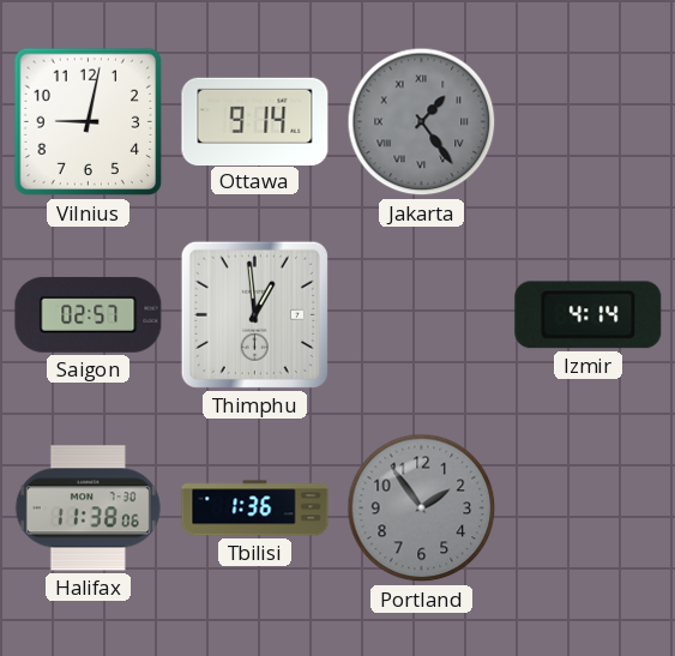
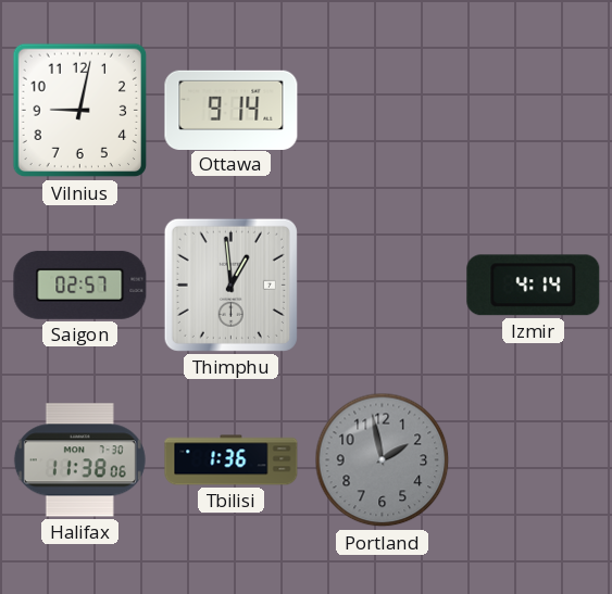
Jakarta: 1:24 -> none
Portland: 1:54 -> 1:58
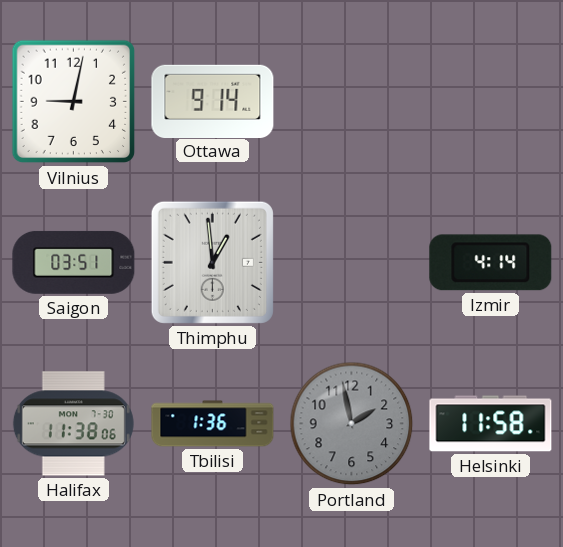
Saigon: 02:57 -> 03:51
Helsinki: none -> 11:58
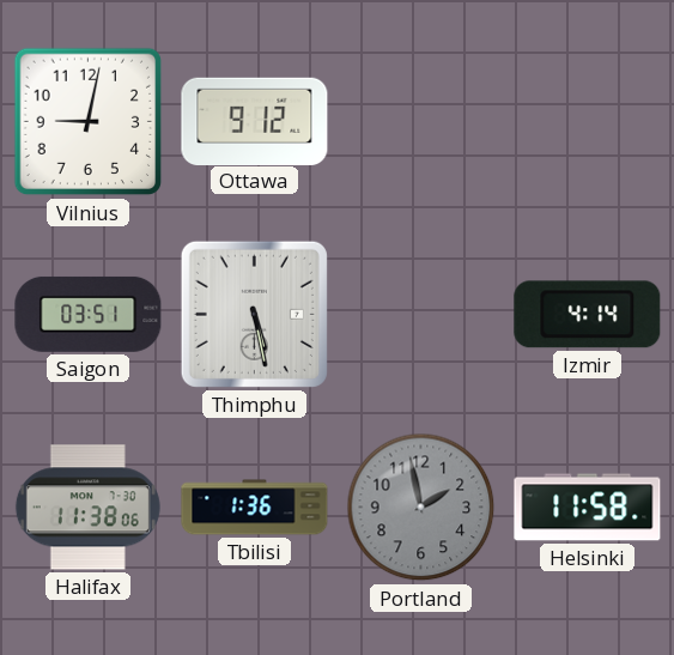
Ottawa: 9:14 -> 9:12
Thimphu: 12:59 -> 5:28
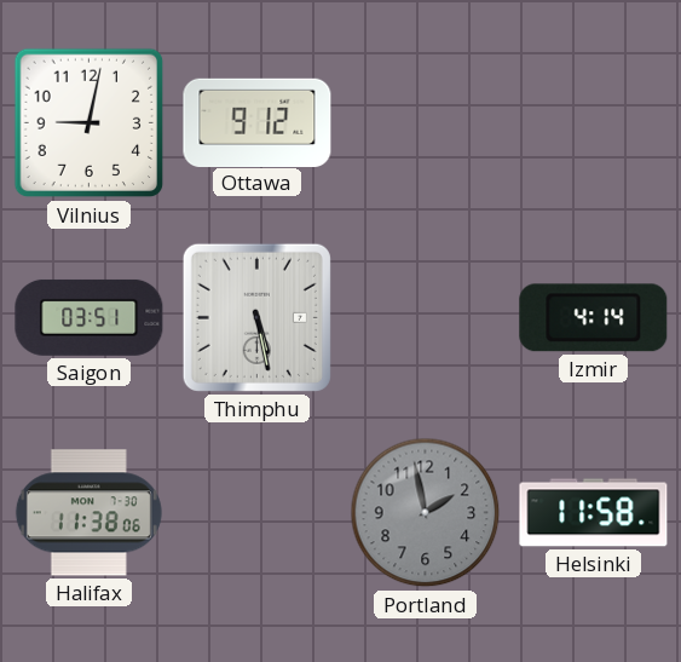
Tbilisi: 1:36 -> none
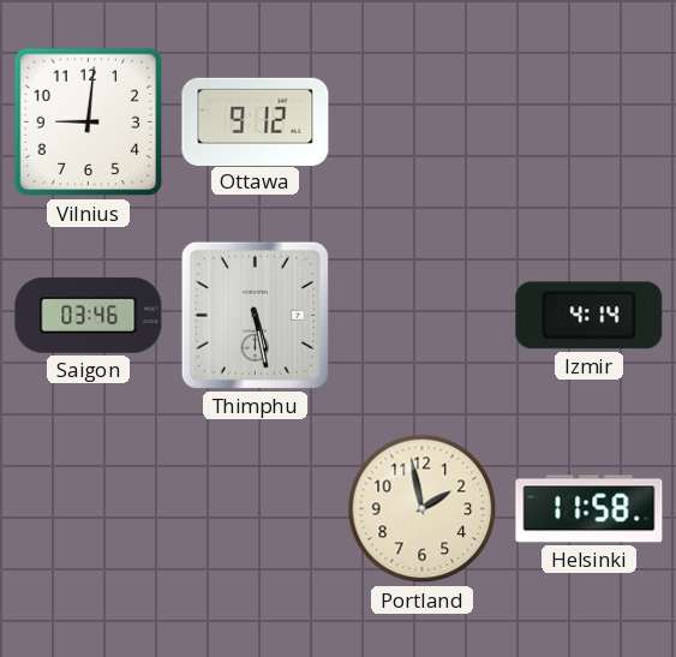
Vilnius: 9:02 -> 9:01
Saigon: 03:51 -> 03:46
Halifax: 11:38 -> none
Portland dial: grey -> cream
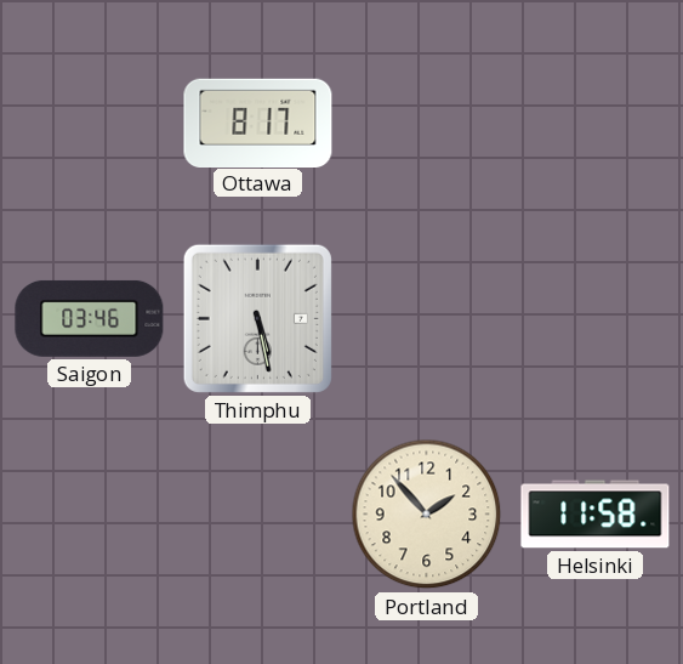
Vilnius: 9:01 -> none
Ottawa: 9:12 -> 8:17
Izmir: 4:14 -> none
Portland: 1:58 -> 1:53
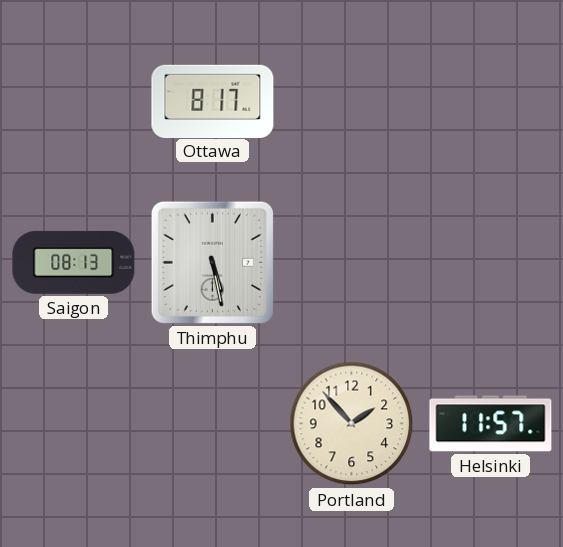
Saigon: 03:46 -> 08:13
Helsinki: 11:58 -> 11:57
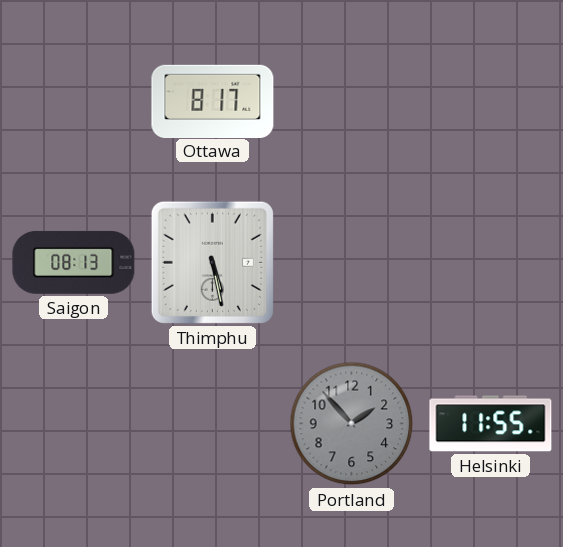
Portland dial: cream -> grey
Helsinki: 11:57 -> 11:55
